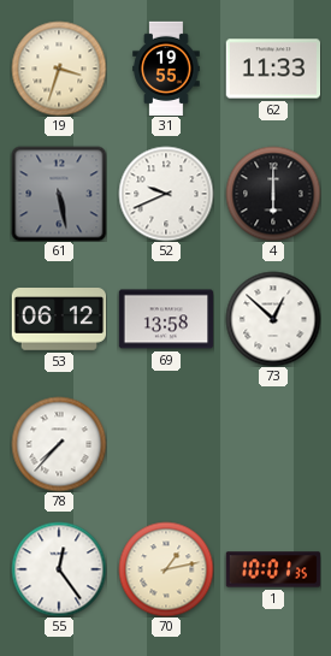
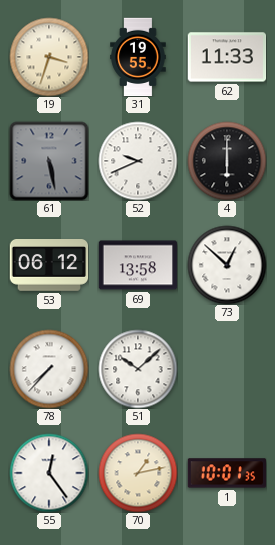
51: none -> 10:08
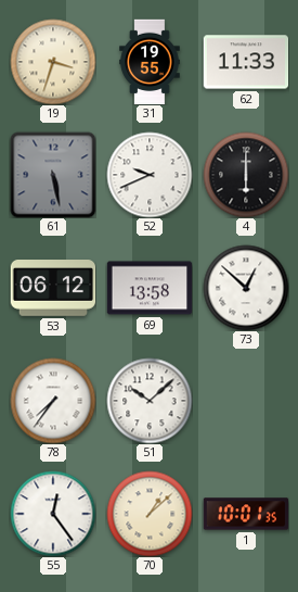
78: 7:37 -> 7:36
70: 1:13 -> 1:08
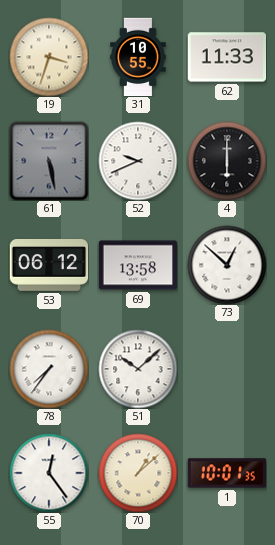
31: 19:55 -> 10:55
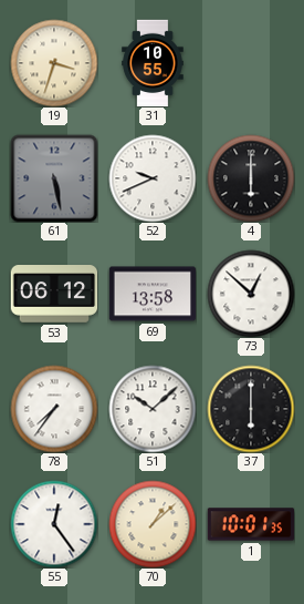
62: 11:33 -> none
37: none -> 6:00
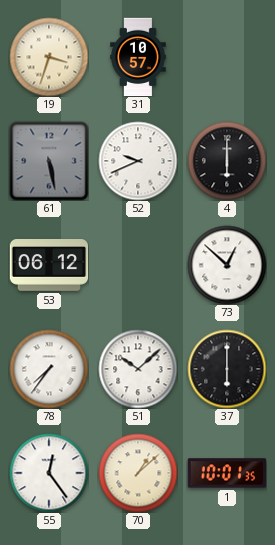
31: 10:55 -> 10:57
69: 13:58 -> none
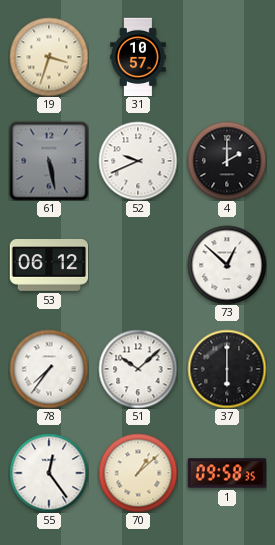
4: 6:00 -> 2:00
1: 10:01 -> 09:58
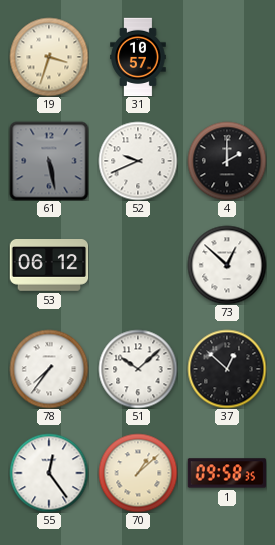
37: 6:00 -> 12:52
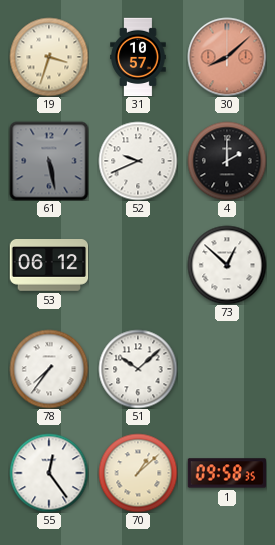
30: none -> 8:08
37: 12:52 -> none
